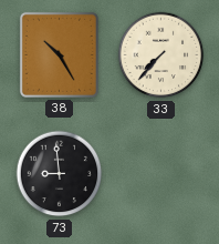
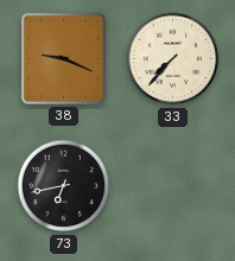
38: 10:25 -> 9:19
73: 8:59 -> 6:43
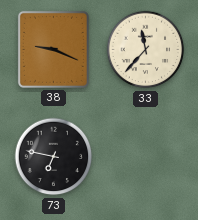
33: 7:37 -> 11:37
73: 6:43 -> 6:47
